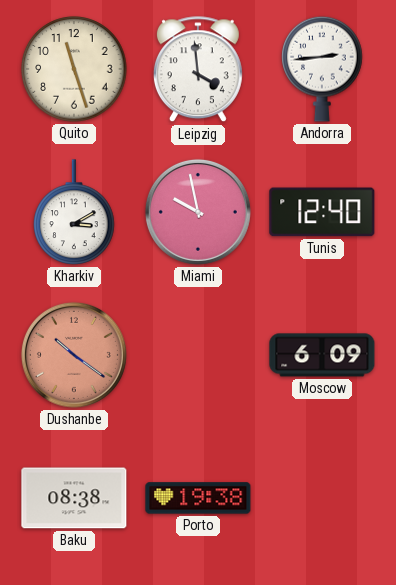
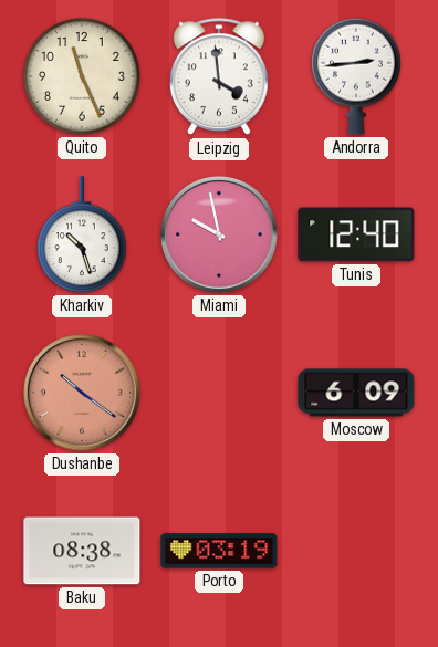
Quito: 11:27 -> 11:26
Kharkiv: 3:10 -> 10:27
Porto: 19:38 -> 03:19
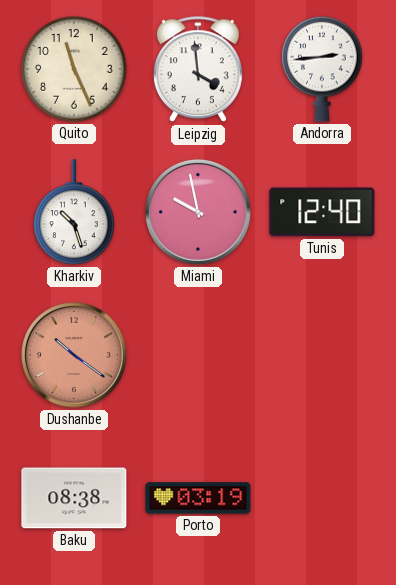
Moscow: 6:09 -> none
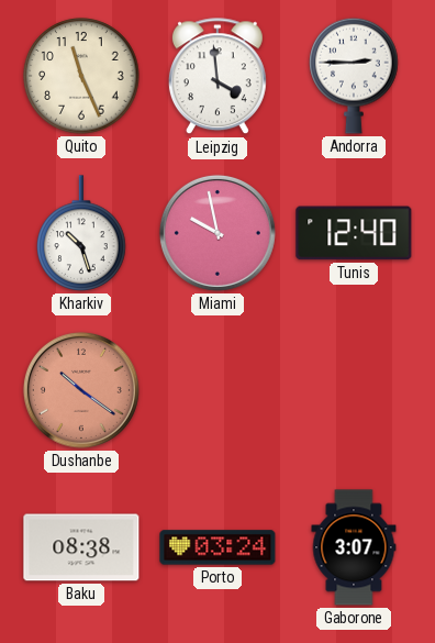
Andorra: 2:44 -> 2:45
Porto: 03:19 -> 03:24
Gaborone: none -> 3:07
